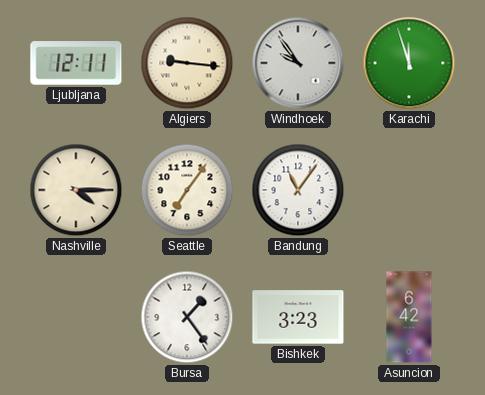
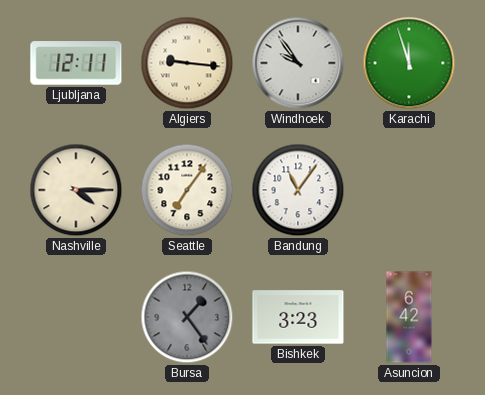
Bursa dial: white -> grey
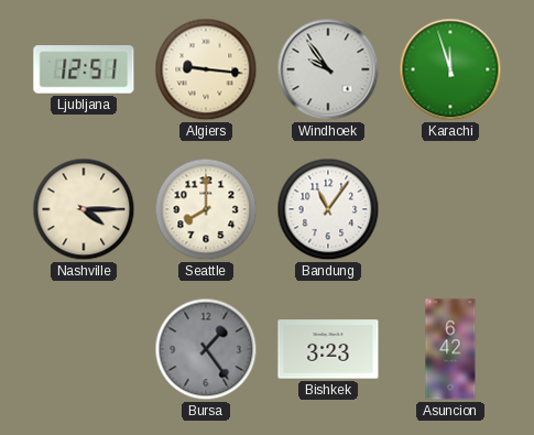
Ljubljana: 12:11 -> 12:51
Seattle: 7:06 -> 8:00
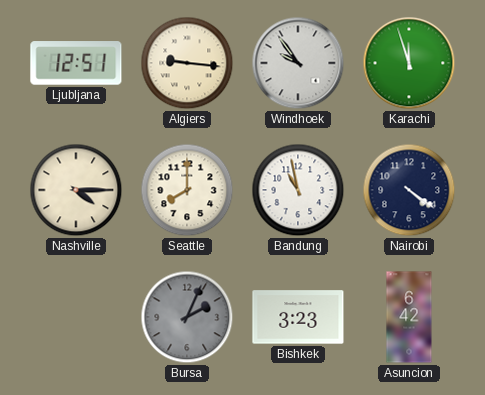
Bandung: 11:06 -> 10:58
Nairobi: none -> 4:21
Bursa: 1:24 -> 2:04
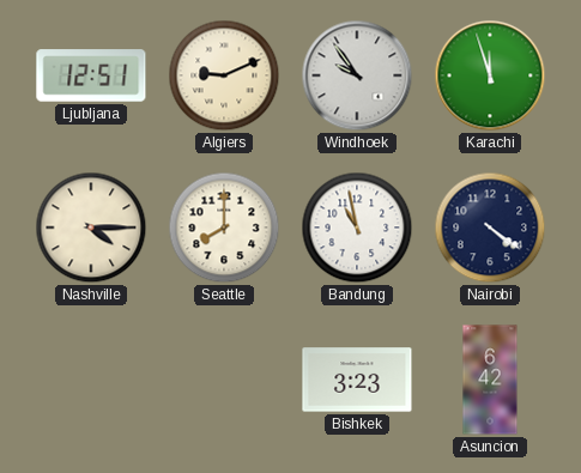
Algiers: 9:16 -> 9:11
Bursa: 2:04 -> none
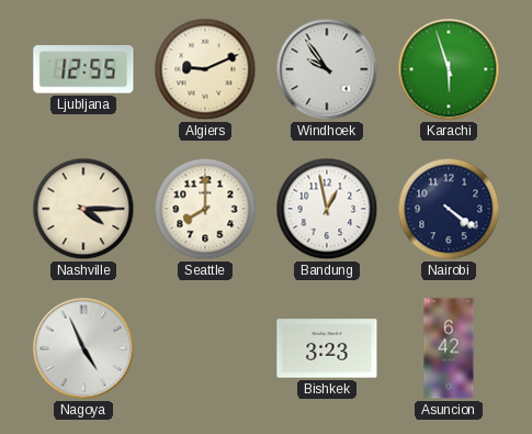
Ljubljana: 12:51 -> 12:55
Karachi: 11:57 -> 5:57
Bandung: 10:58 -> 12:58
Nagoya: none -> 4:56
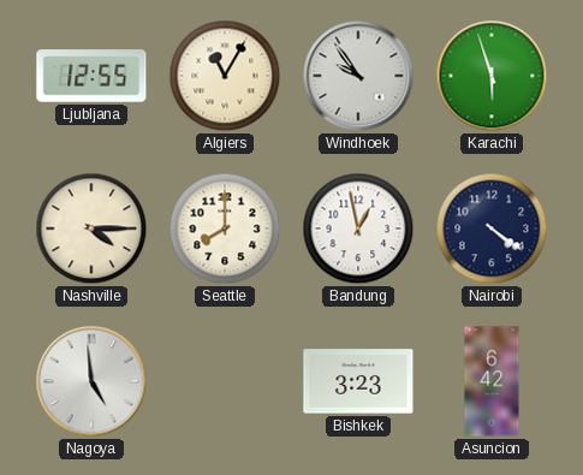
Algiers: 9:11 -> 11:05
Nagoya: 4:56 -> 4:59
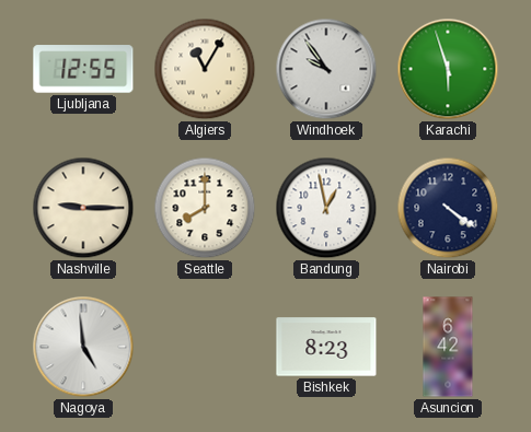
Nashville: 4:15 -> 9:15
Bishkek: 3:23 -> 8:23
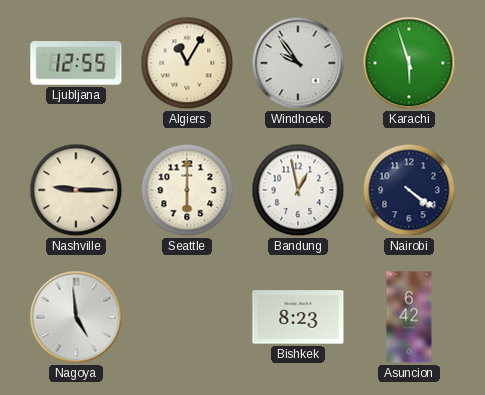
Seattle: 8:00 -> 6:00
